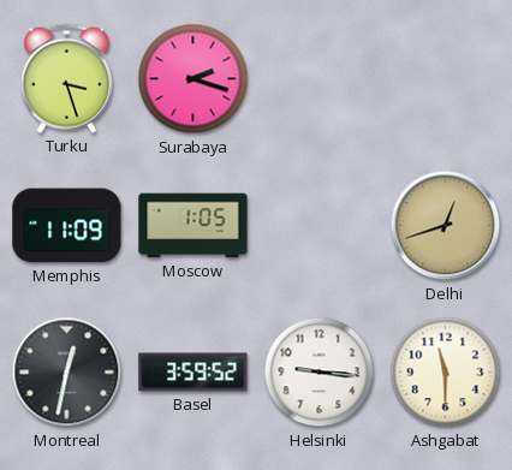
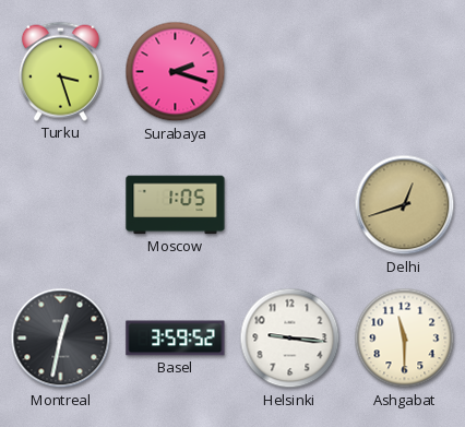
Memphis: 11:09 -> none
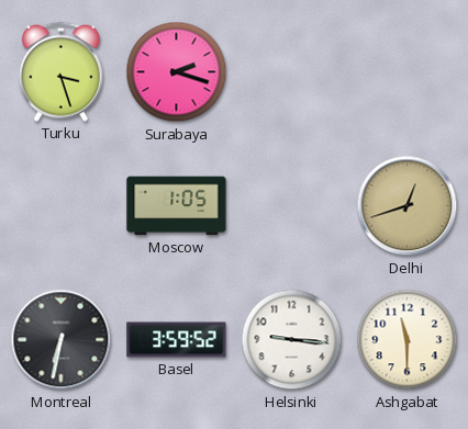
Montreal: 12:32 -> 6:32
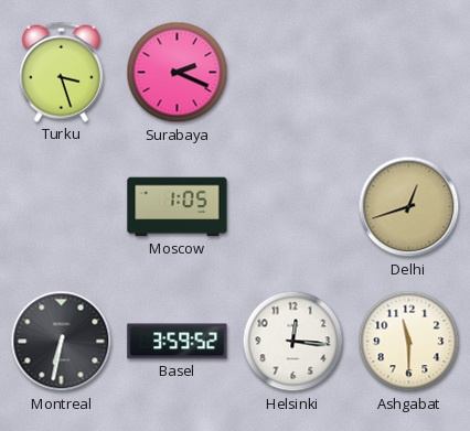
Surabaya: 2:18 -> 2:19
Helsinki: 9:16 -> 12:16
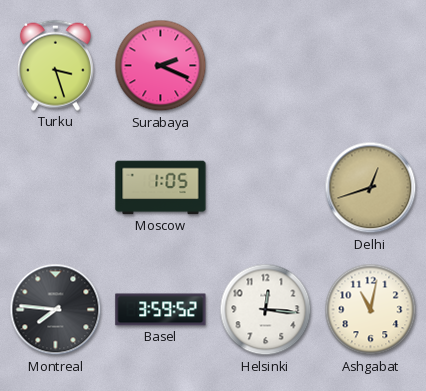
Montreal: 6:32 -> 7:46
Ashgabat: 11:30 -> 11:02
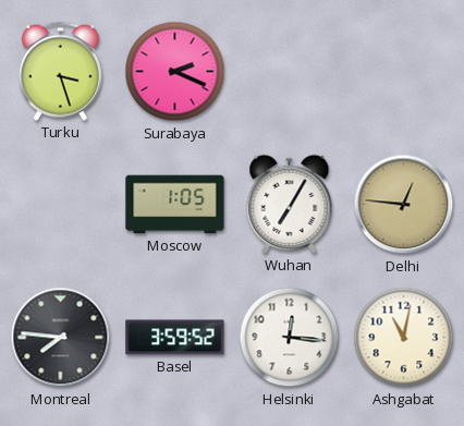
Wuhan: none -> 7:05
Delhi: 12:42 -> 12:46
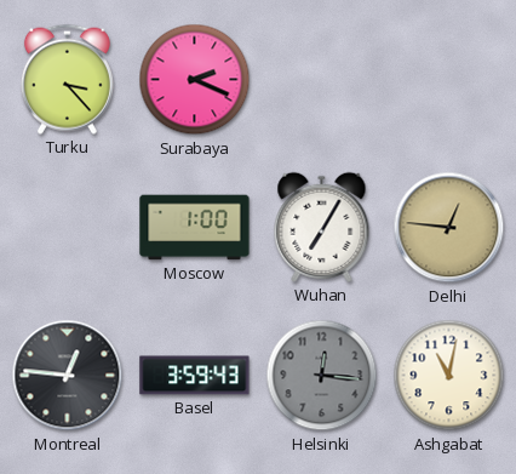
Turku: 3:27 -> 3:23
Moscow: 1:05 -> 1:00
Montreal: 7:46 -> 12:46
Basel: 3:59:52 -> 3:59:43
Helsinki dial: white -> grey
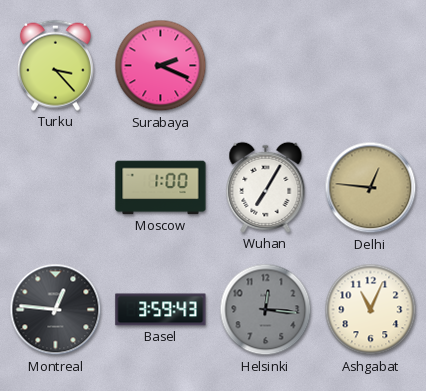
Ashgabat: 11:02 -> 11:04
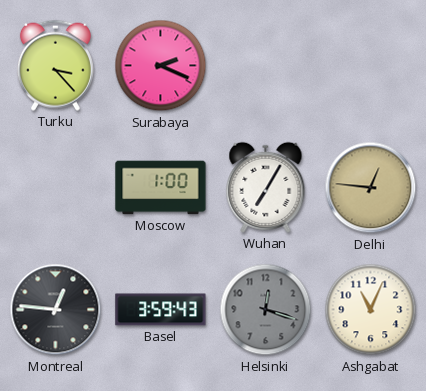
Helsinki: 12:16 -> 12:18
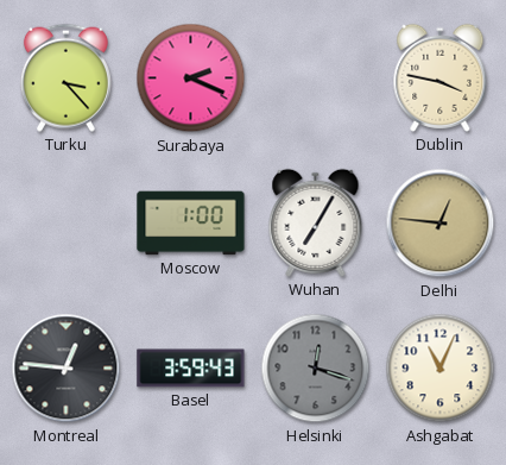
Dublin: none -> 3:47
